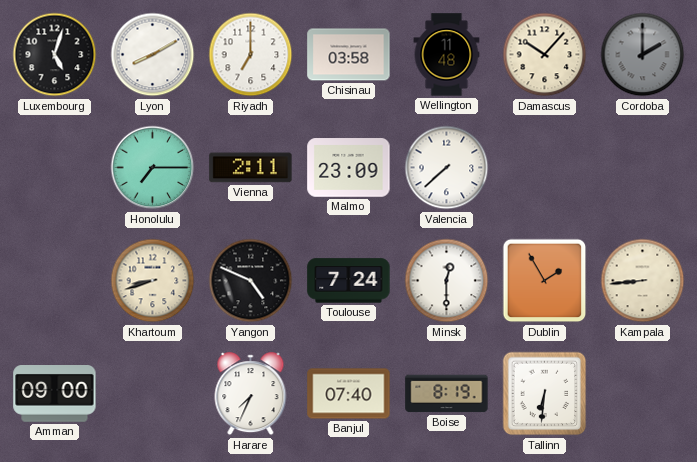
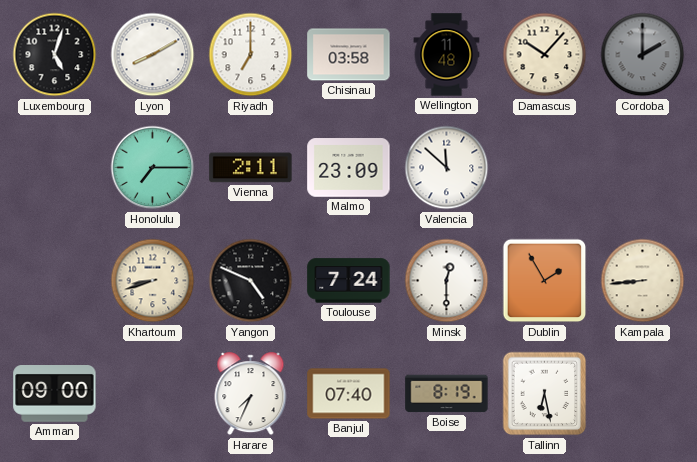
Valencia: 7:38 -> 11:52
Tallinn: 6:31 -> 6:28
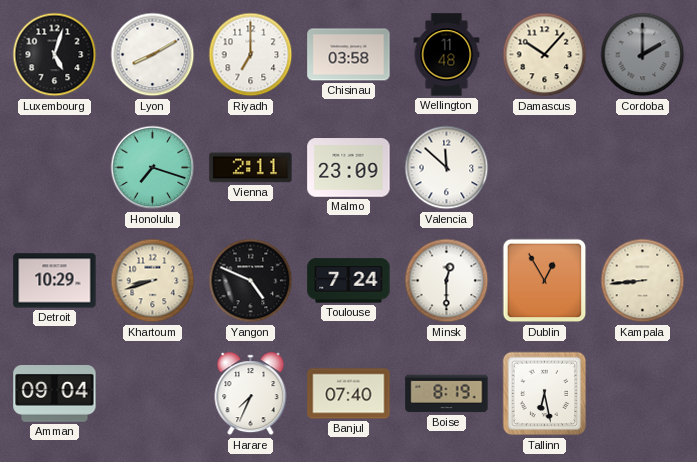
Honolulu: 7:15 -> 7:18
Detroit: none -> 10:29
Dublin: 1:55 -> 12:55
Amman: 09:00 -> 09:04
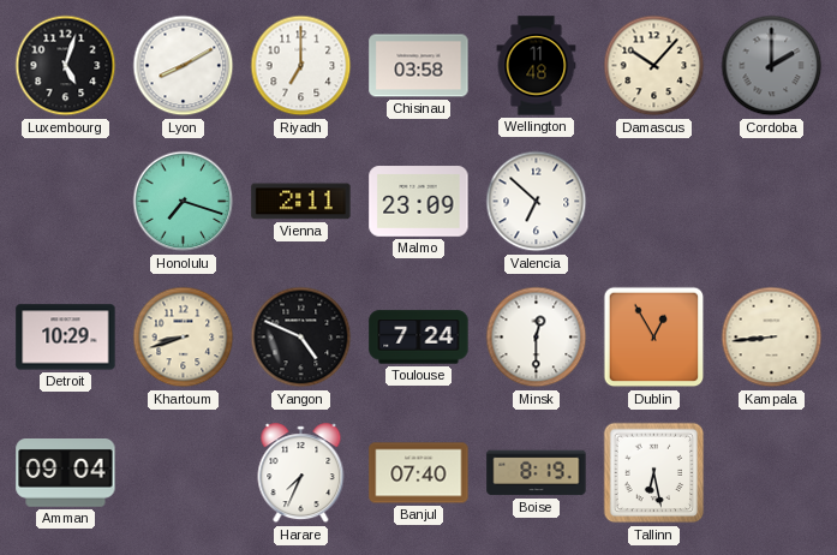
Valencia: 11:52 -> 6:52
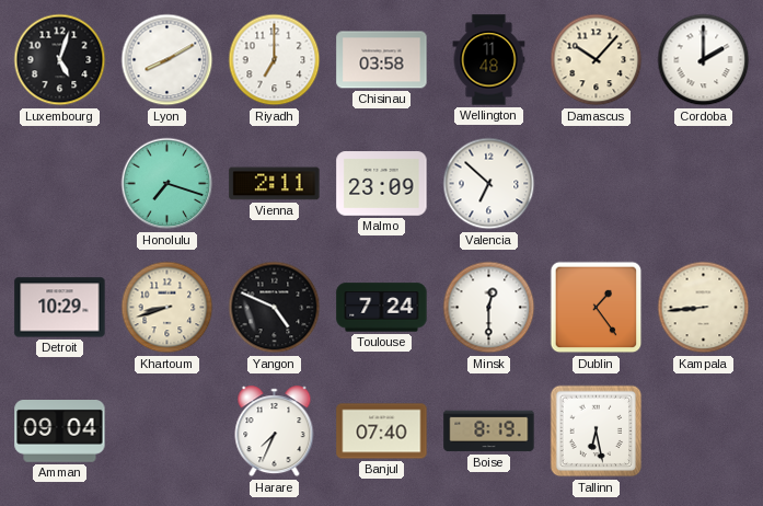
Cordoba dial: grey -> white
Dublin: 12:55 -> 1:24
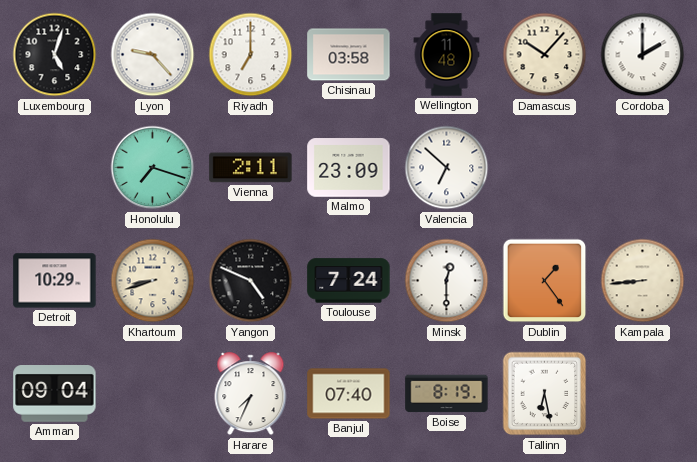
Lyon: 8:10 -> 9:23
